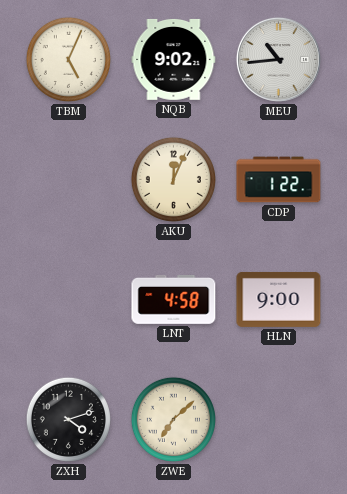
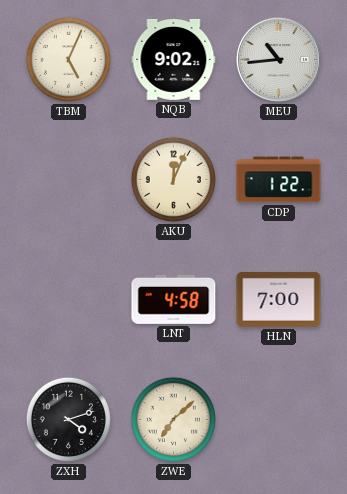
HLN: 9:00 -> 7:00
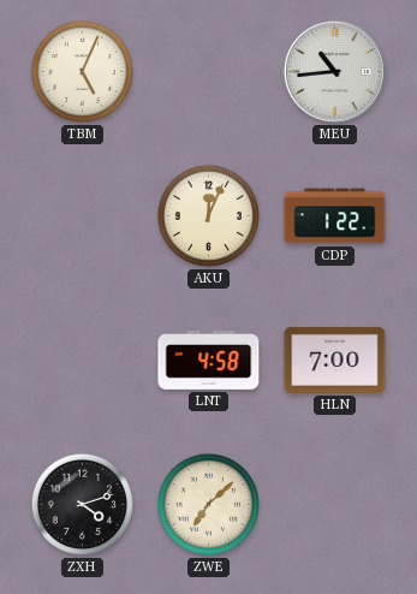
NQB: 9:02 -> none
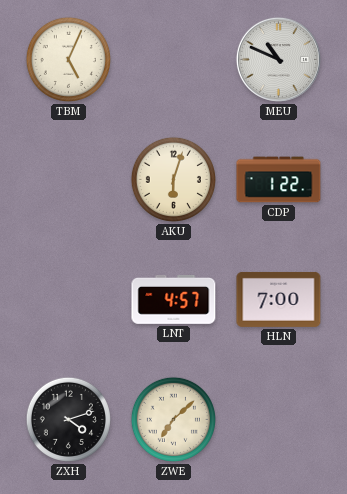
MEU: 10:44 -> 10:49
AKU: 12:04 -> 6:03
LNT: 4:58 -> 4:57
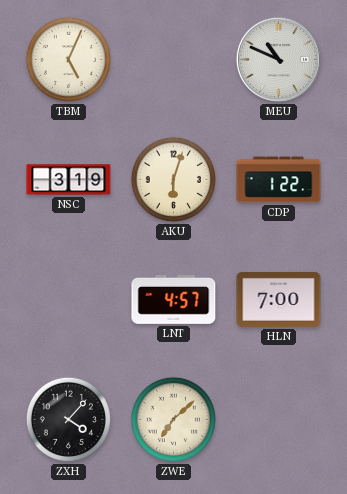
NSC: none -> 3:19
ZXH: 4:12 -> 4:07
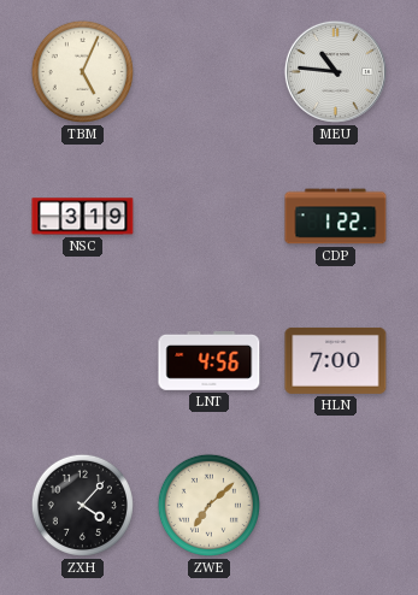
MEU: 10:49 -> 10:46
AKU: 6:03 -> none
LNT: 4:57 -> 4:56
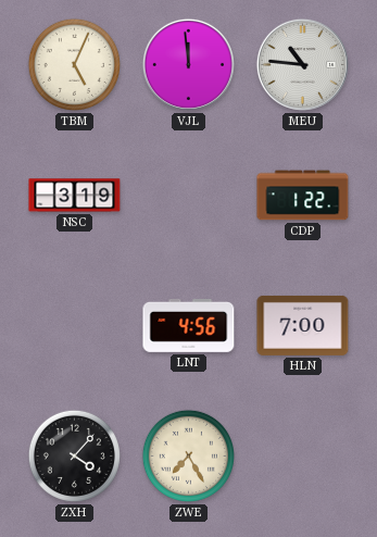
VJL: none -> 11:59
ZWE: 7:08 -> 7:25
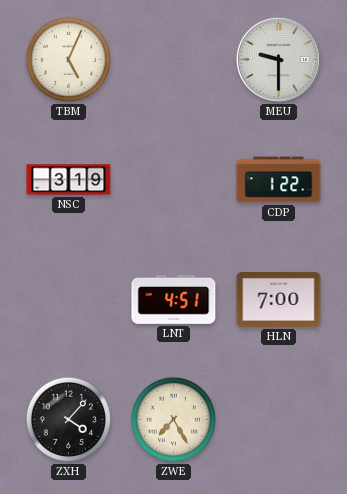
VJL: 11:59 -> none
MEU: 10:46 -> 9:30
LNT: 4:56 -> 4:51
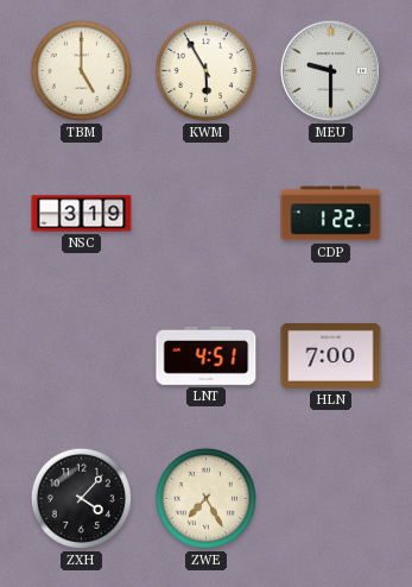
TBM: 5:04 -> 5:00
KWM: none -> 5:55
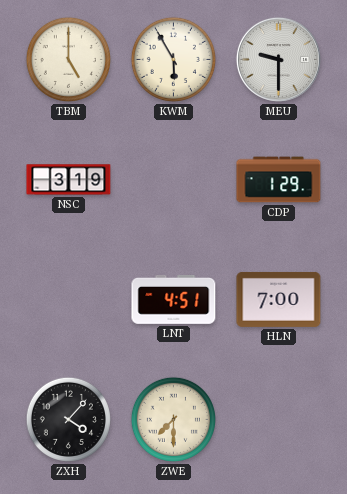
CDP: 1:22 -> 1:29
ZWE: 7:25 -> 7:30
